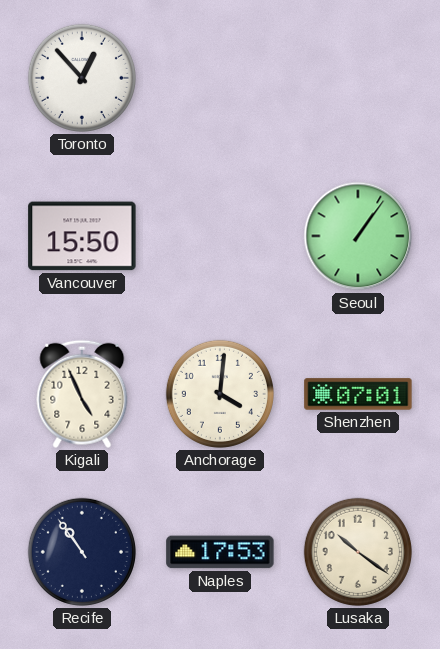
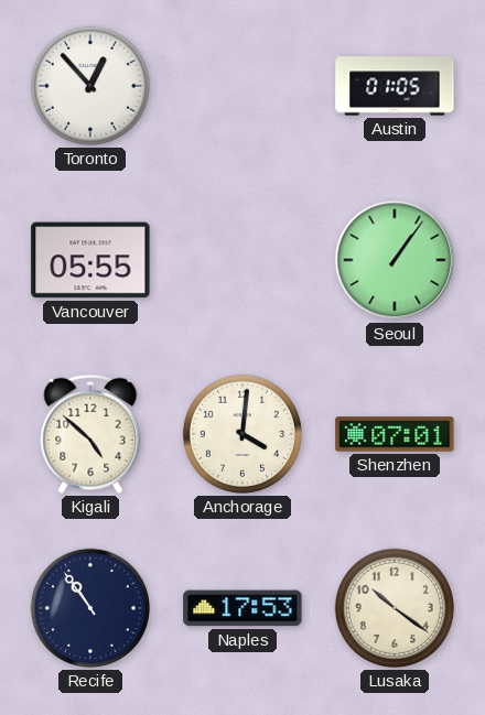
Austin: none -> 01:05
Vancouver: 15:50 -> 05:55
Kigali: 4:56 -> 4:52
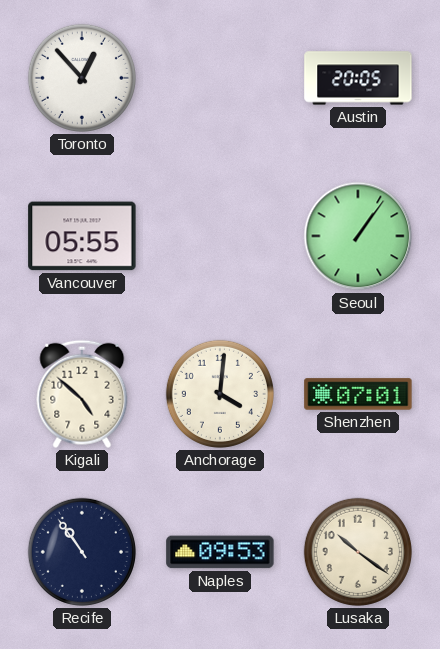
Austin: 01:05 -> 20:05
Naples: 17:53 -> 09:53
